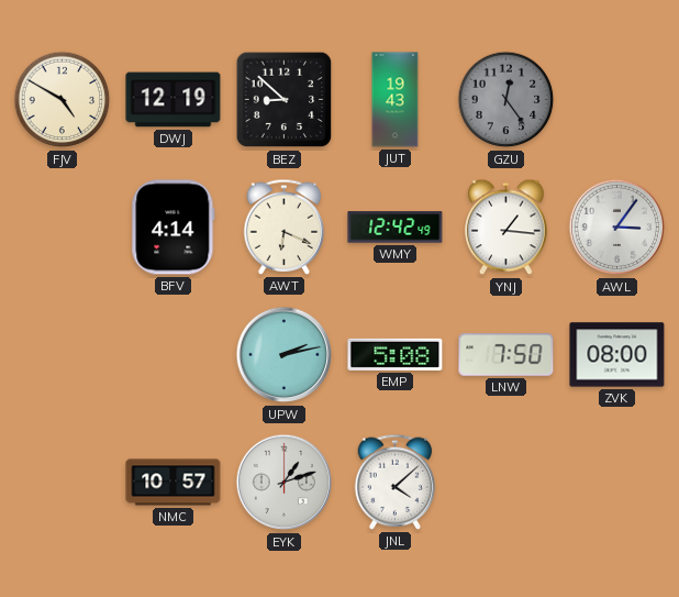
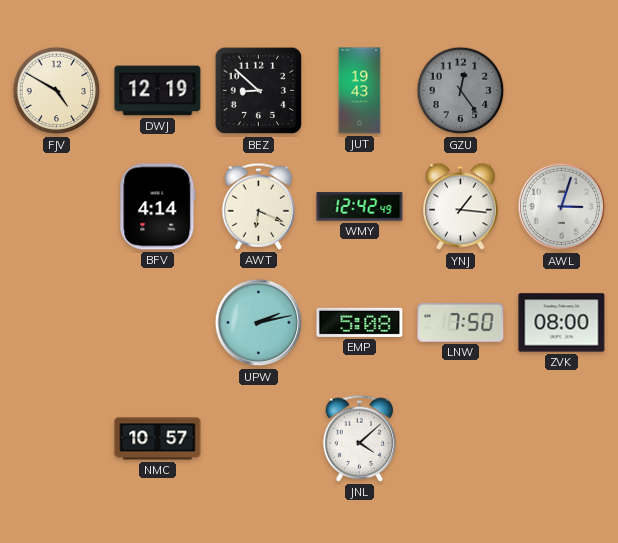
AWL: 3:06 -> 3:03
EYK: 1:12 -> none
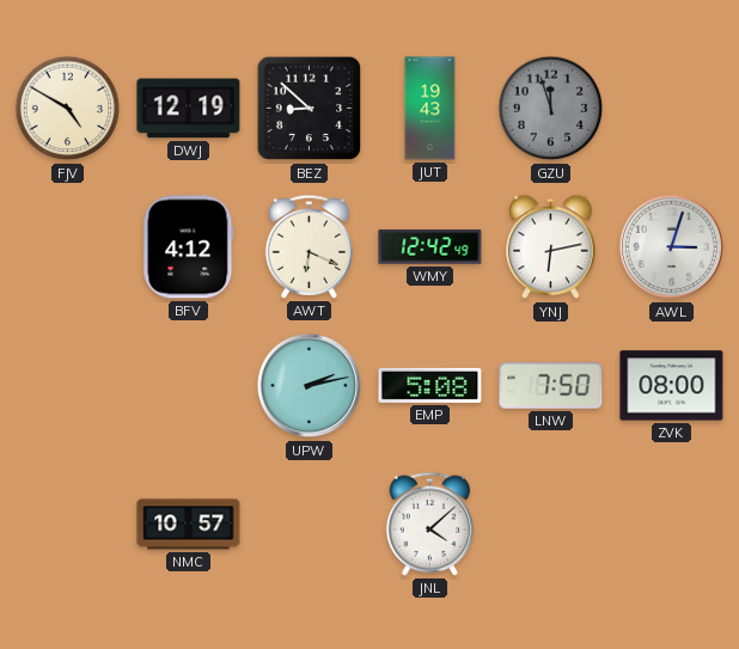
GZU: 12:24 -> 11:57
BFV: 4:14 -> 4:12
YNJ: 1:16 -> 6:13
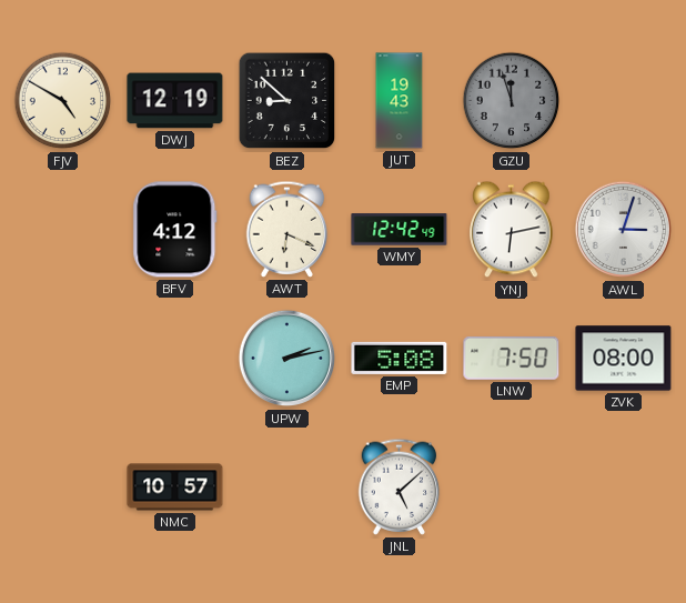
JNL: 4:08 -> 5:08
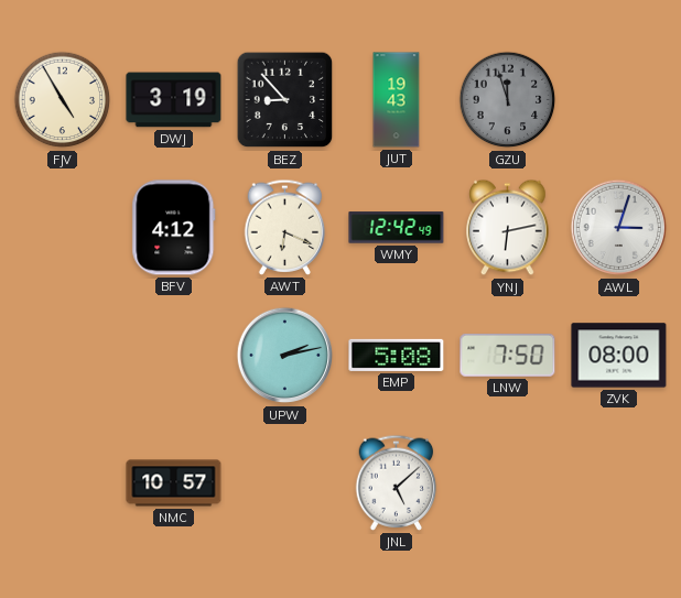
FJV: 4:50 -> 4:55
DWJ: 12:19 -> 3:19
BEZ: 8:52 -> 8:53
